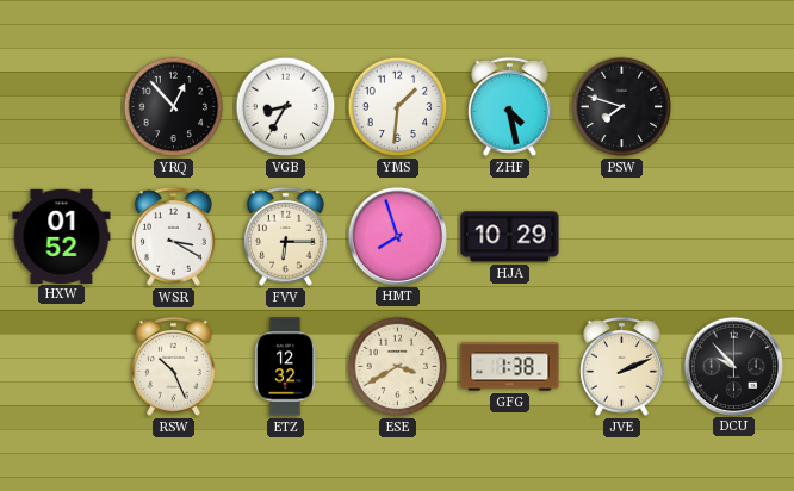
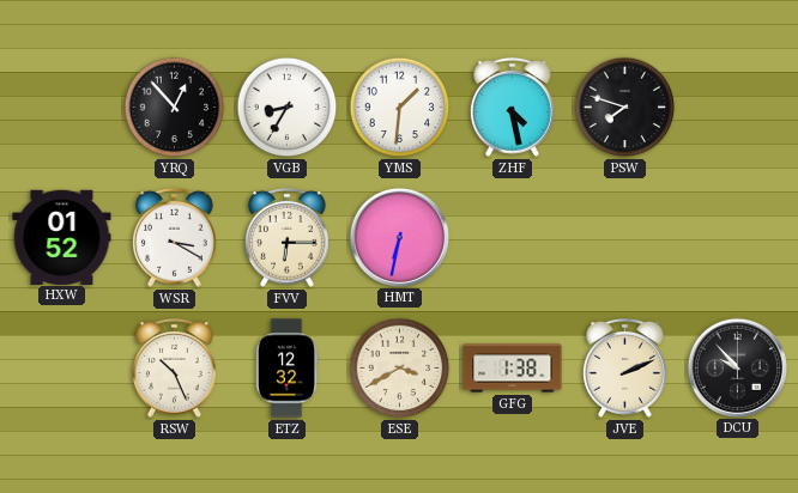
HMT: 7:57 -> 6:32
HJA: 10:29 -> none
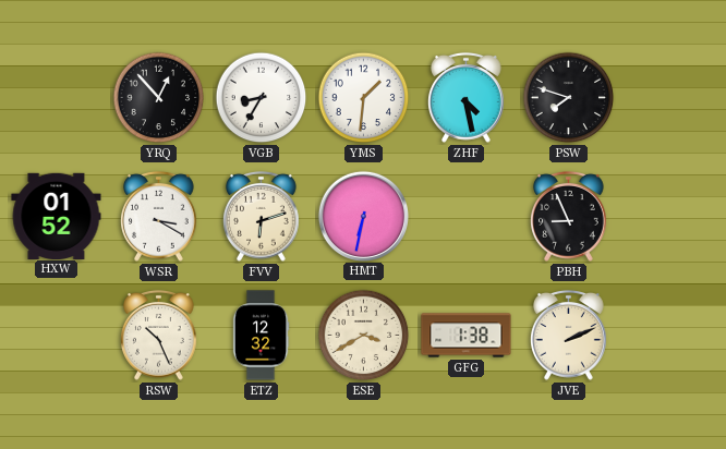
FVV: 6:15 -> 6:12
PBH: none -> 8:56
DCU: 9:53 -> none
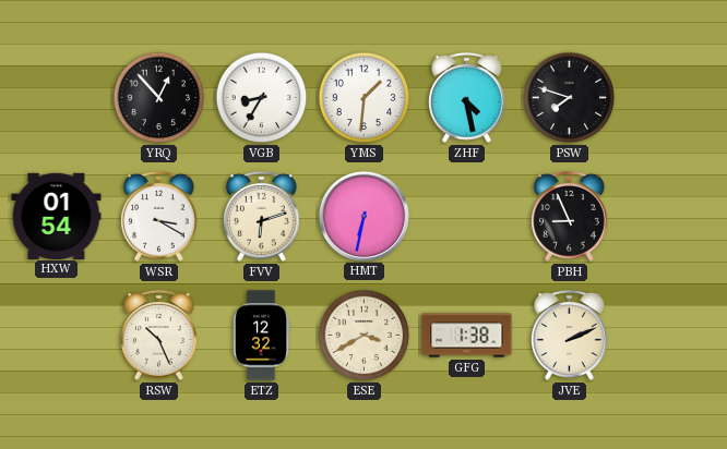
HXW: 01:52 -> 01:54
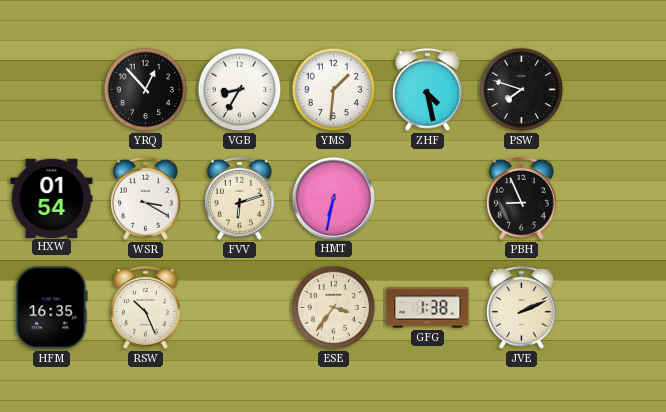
HFM: none -> 16:35
ETZ: 12:32 -> none
ESE: 3:40 -> 3:36
